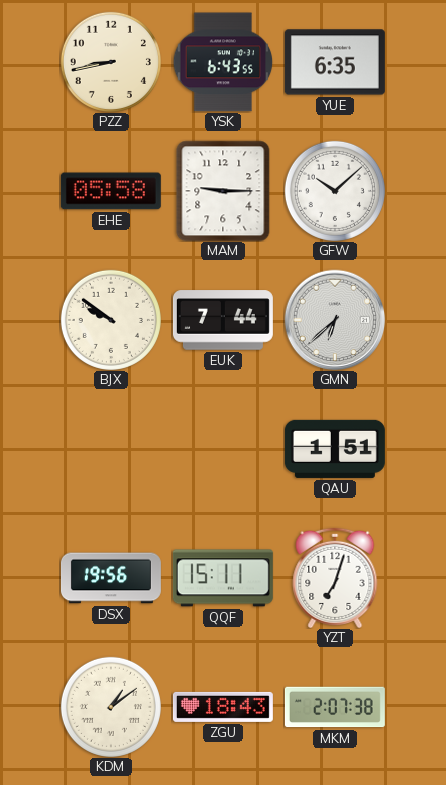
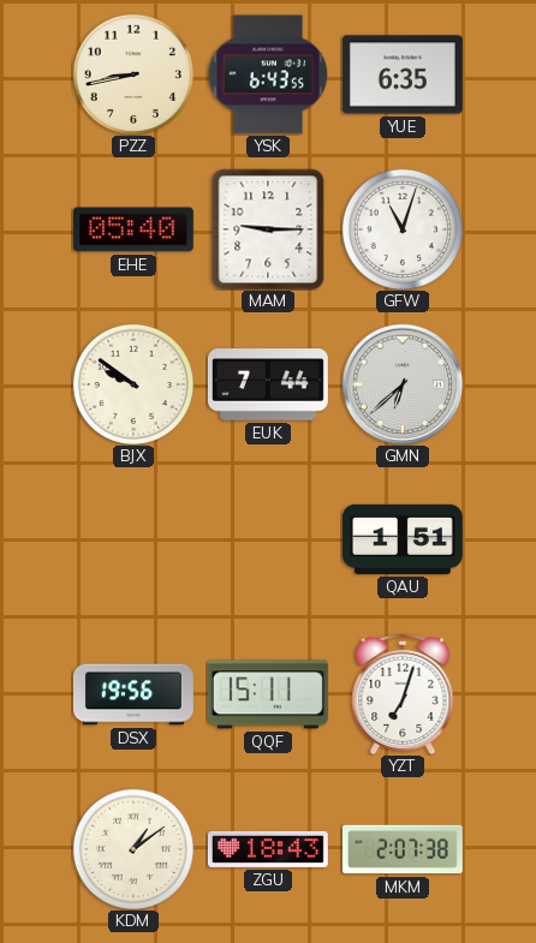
EHE: 05:58 -> 05:40
GFW: 10:08 -> 11:03
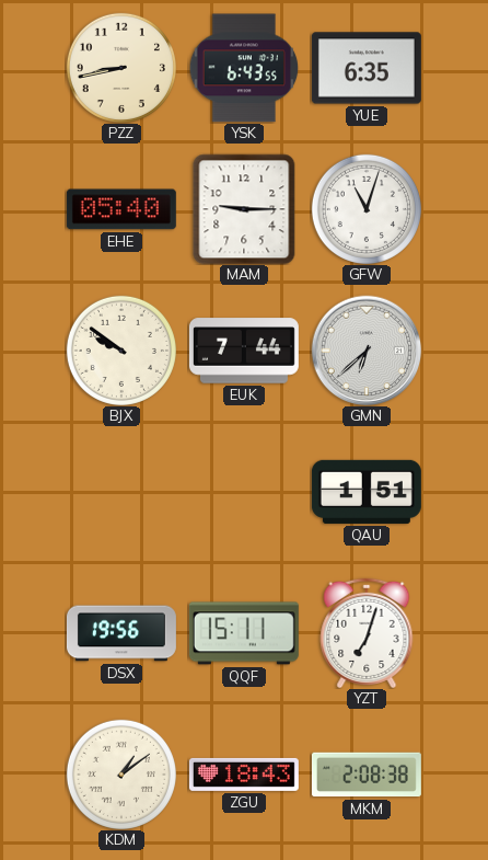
MKM: 2:07 -> 2:08
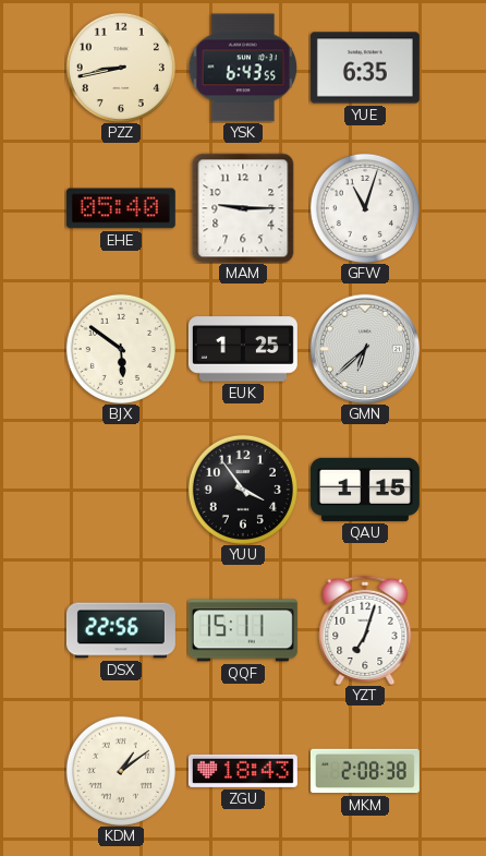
BJX: 9:51 -> 5:51
EUK: 7:44 -> 1:25
YUU: none -> 3:54
QAU: 1:51 -> 1:15
DSX: 19:56 -> 22:56
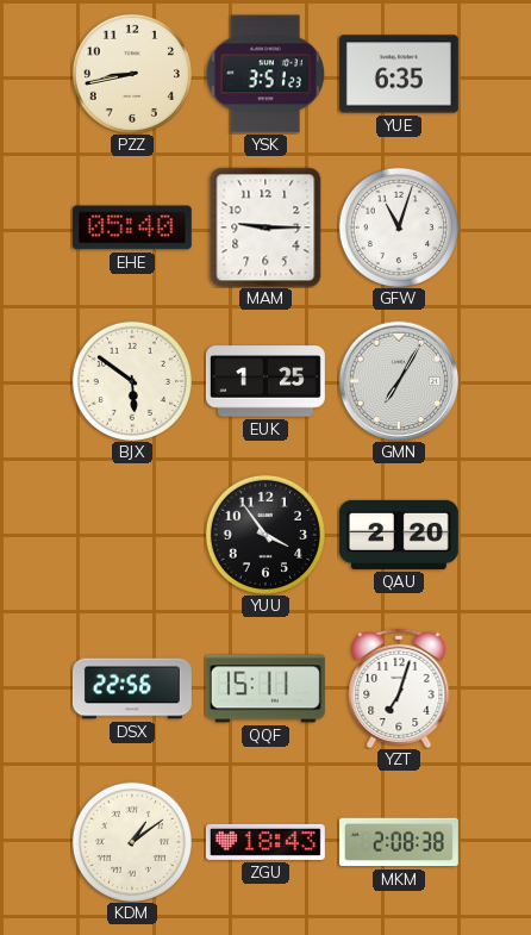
YSK: 6:43 -> 3:51
GMN: 6:38 -> 7:05
QAU: 1:15 -> 2:20
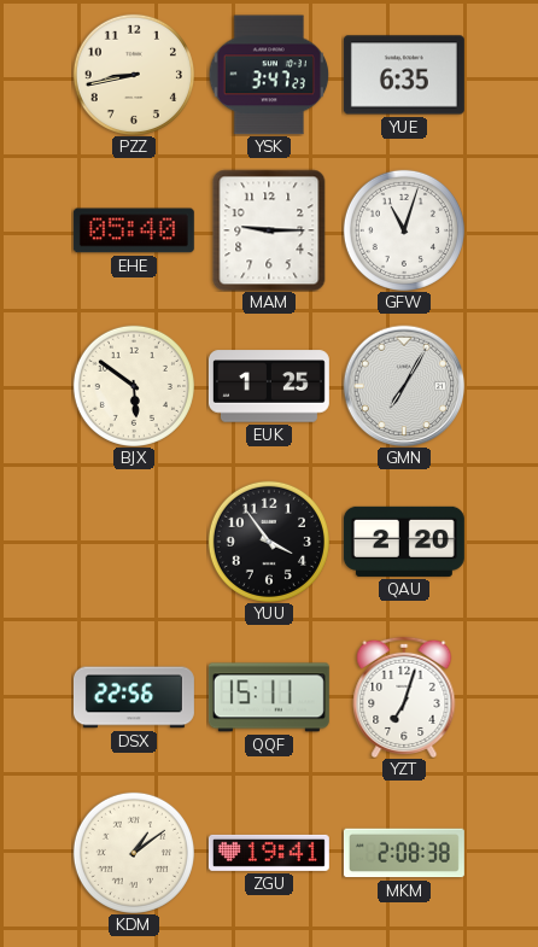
YSK: 3:51 -> 3:47
ZGU: 18:43 -> 19:41
